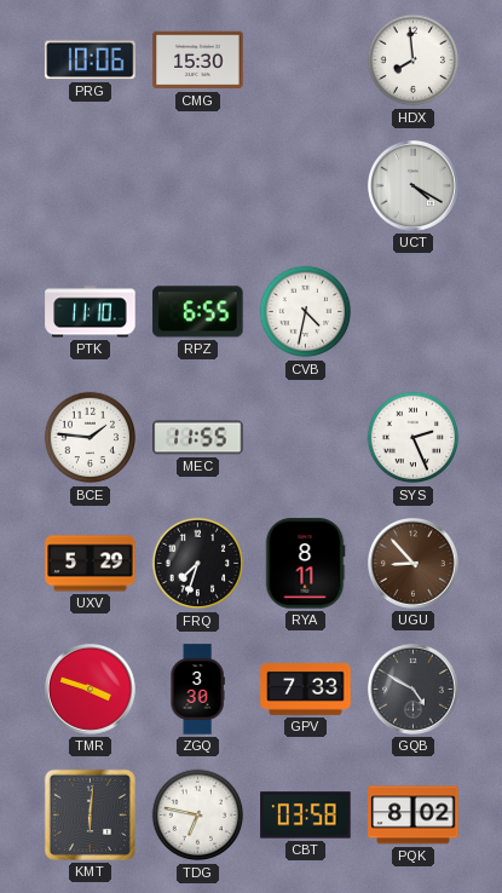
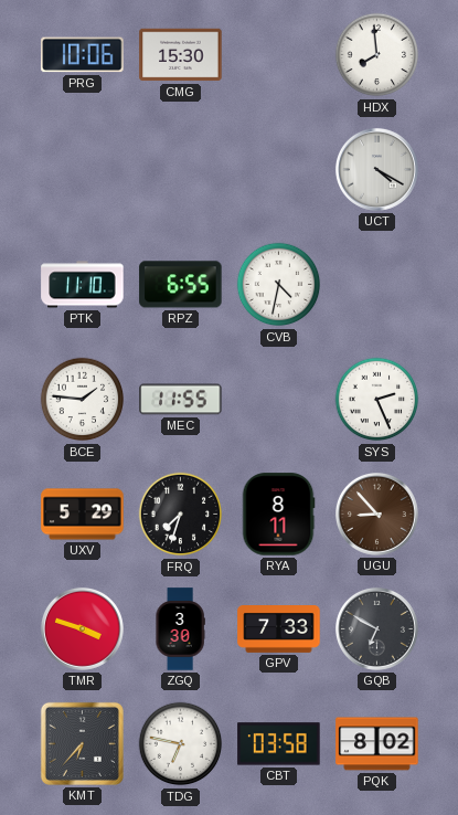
GQB: 4:50 -> 6:50
KMT: 6:01 -> 6:37
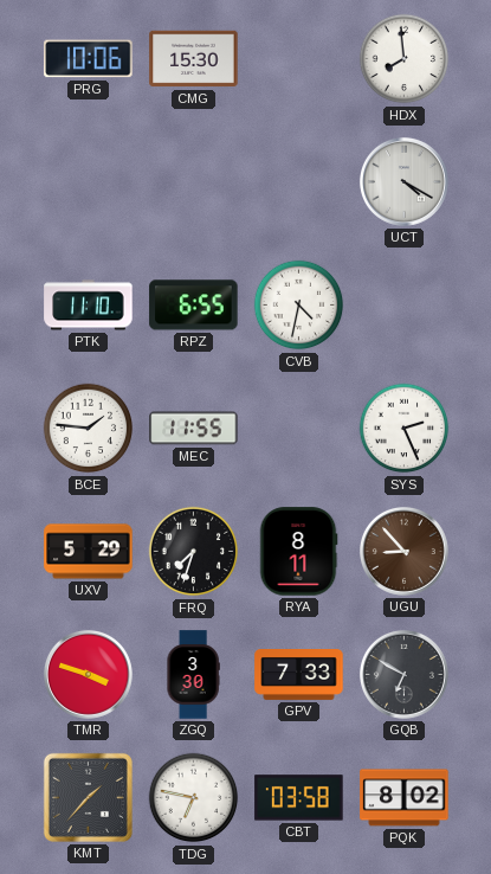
KMT: 6:37 -> 1:37
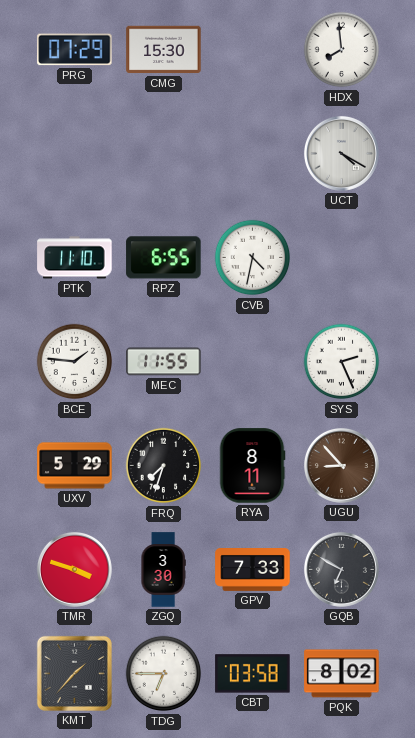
PRG: 10:06 -> 07:29
TDG: 6:47 -> 6:45
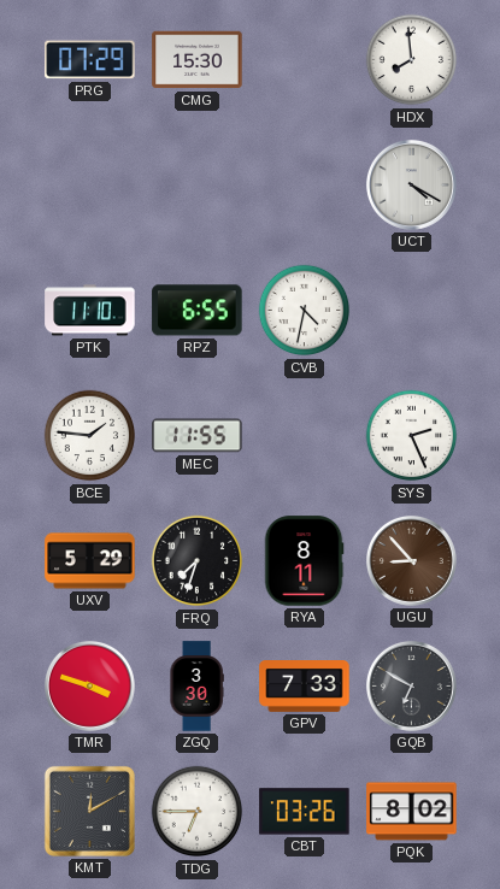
KMT: 1:37 -> 12:10
CBT: 03:58 -> 03:26
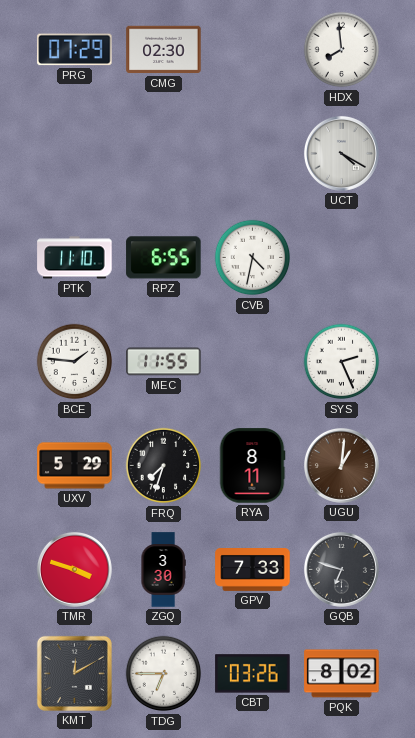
CMG: 15:30 -> 02:30
UGU: 8:53 -> 1:01
GQB: 6:50 -> 6:48
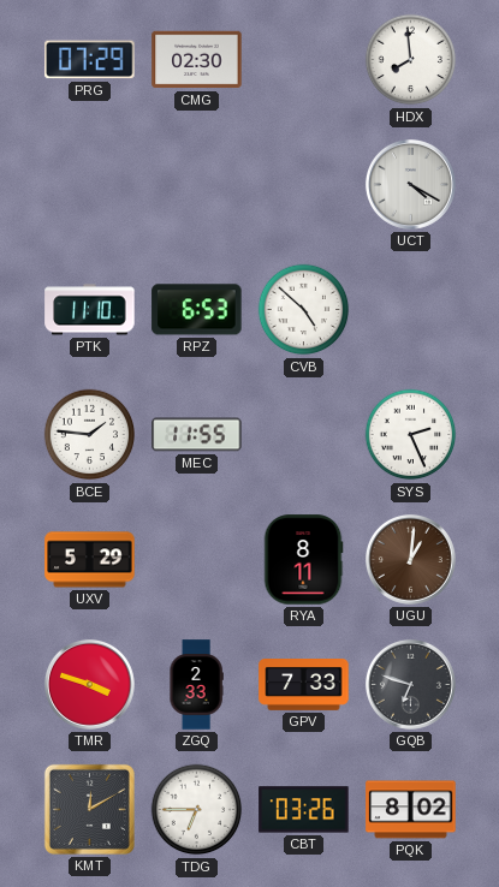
RPZ: 6:55 -> 6:53
CVB: 4:32 -> 4:52
FRQ: 7:33 -> none
ZGQ: 3:30 -> 2:33
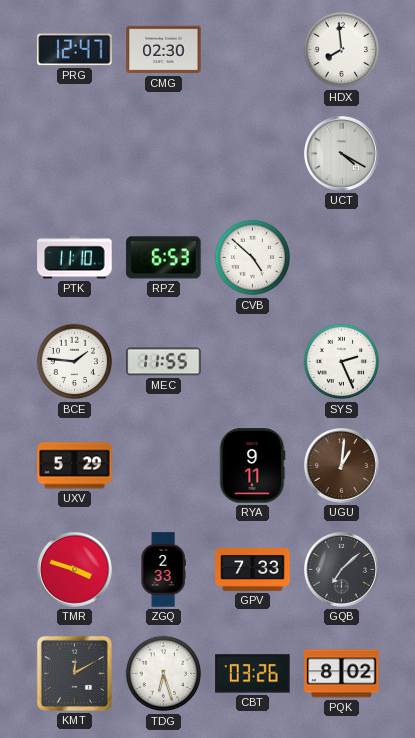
PRG: 07:29 -> 12:47
RYA: 8:11 -> 9:11
GQB: 6:48 -> 7:08
TDG: 6:45 -> 6:27
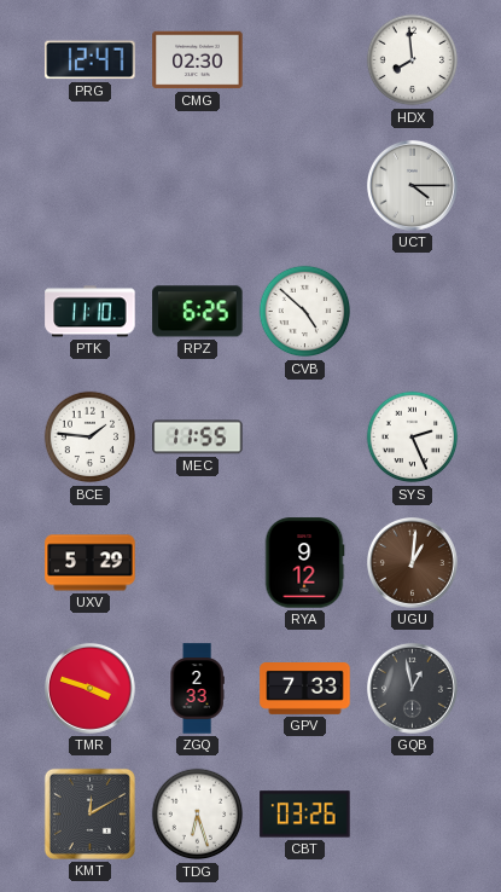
UCT: 4:20 -> 4:15
RPZ: 6:53 -> 6:25
RYA: 9:11 -> 9:12
GQB: 7:08 -> 12:58
PQK: 8:02 -> none
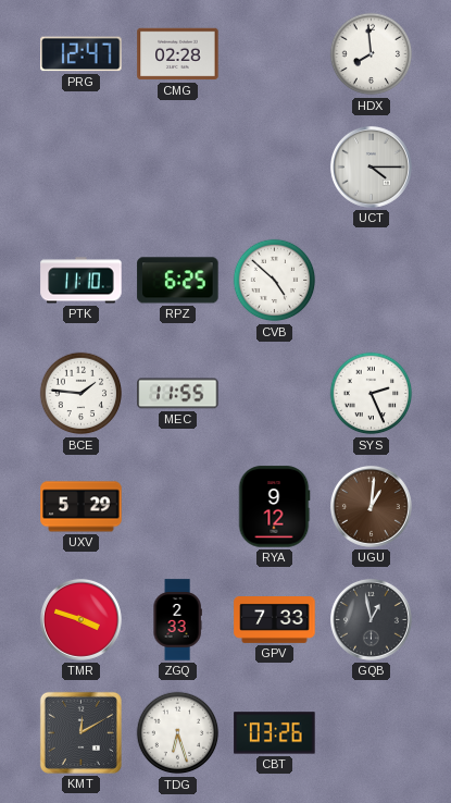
CMG: 02:30 -> 02:28
